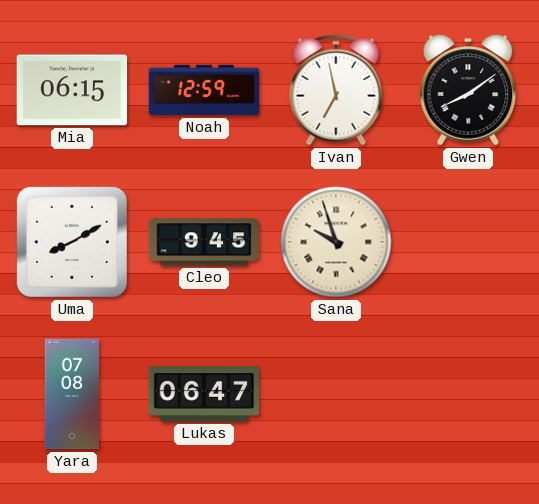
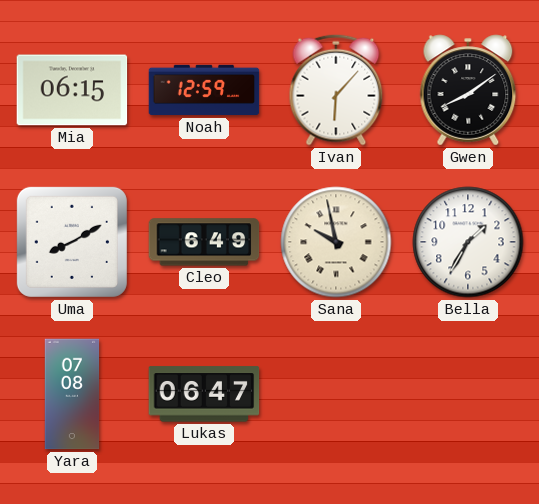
Ivan: 6:58 -> 6:07
Cleo: 9:45 -> 6:49
Sana: 9:57 -> 9:58
Bella: none -> 1:35
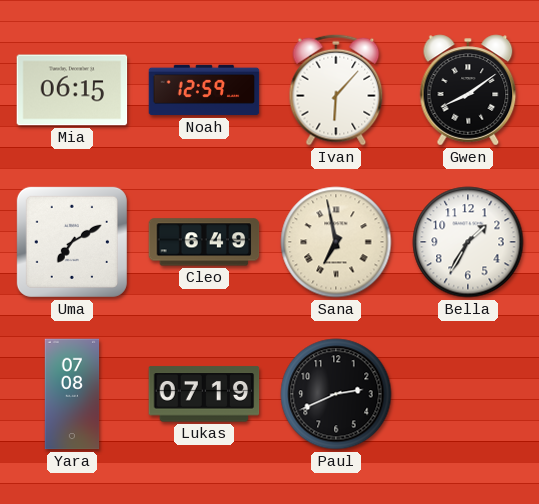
Uma: 8:10 -> 7:10
Sana: 9:58 -> 6:58
Lukas: 06:47 -> 07:19
Paul: none -> 2:41
